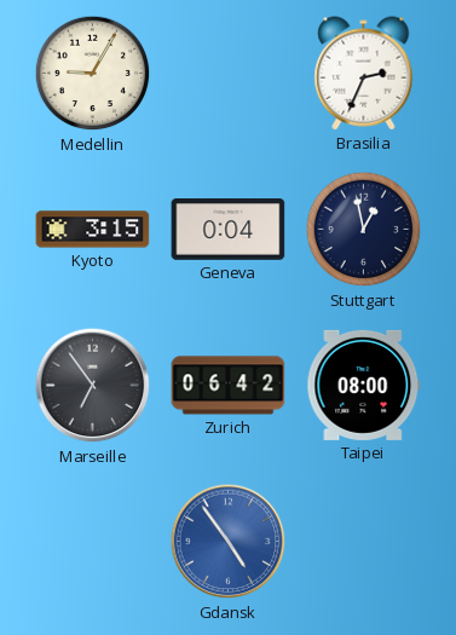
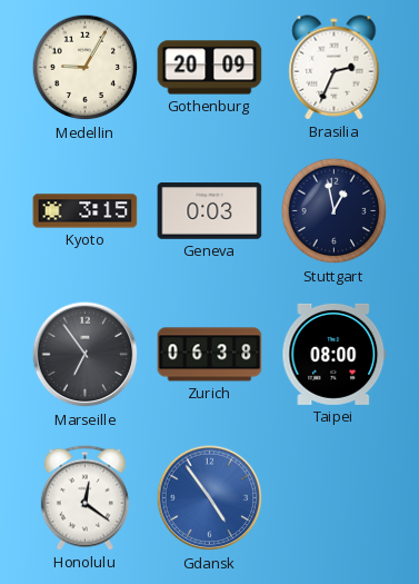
Gothenburg: none -> 20:09
Geneva: 0:04 -> 0:03
Zurich: 06:42 -> 06:38
Honolulu: none -> 12:21
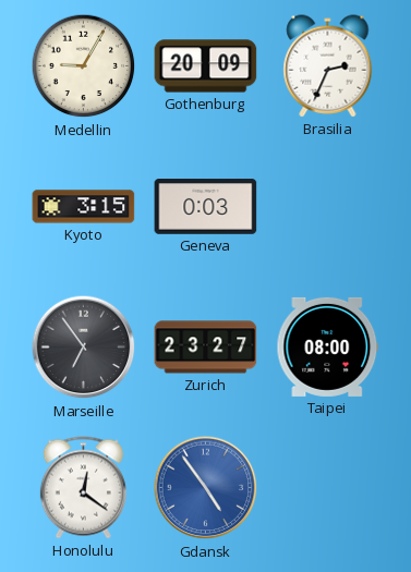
Stuttgart: 12:58 -> none
Zurich: 06:38 -> 23:27
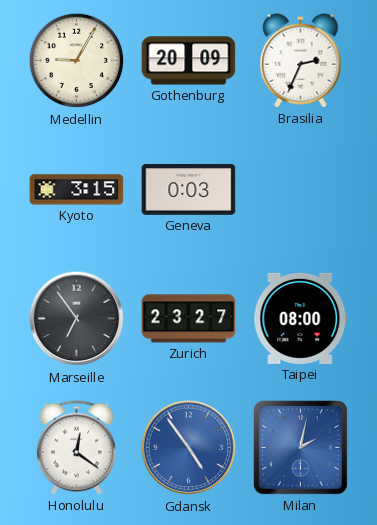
Milan: none -> 2:02
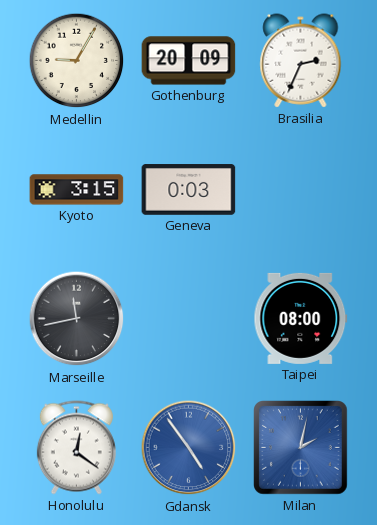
Marseille: 6:54 -> 11:43
Zurich: 23:27 -> none
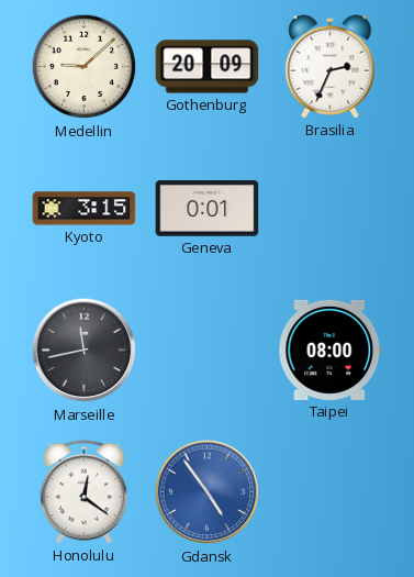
Medellin: 9:05 -> 9:08
Geneva: 0:03 -> 0:01
Milan: 2:02 -> none
